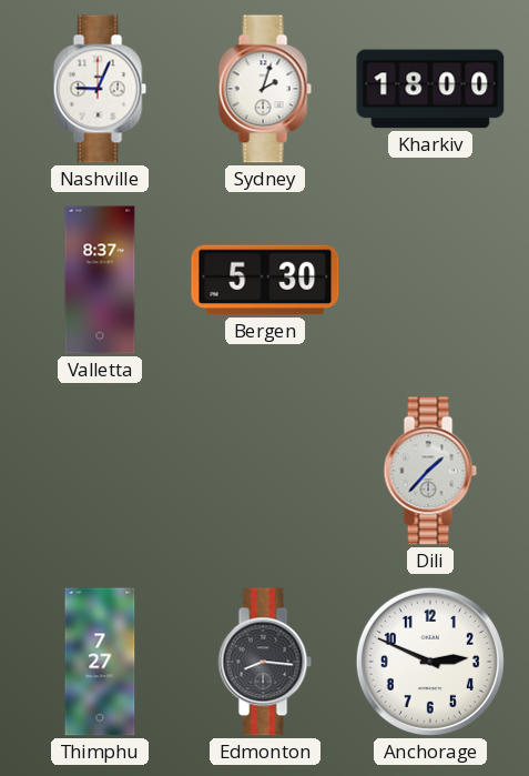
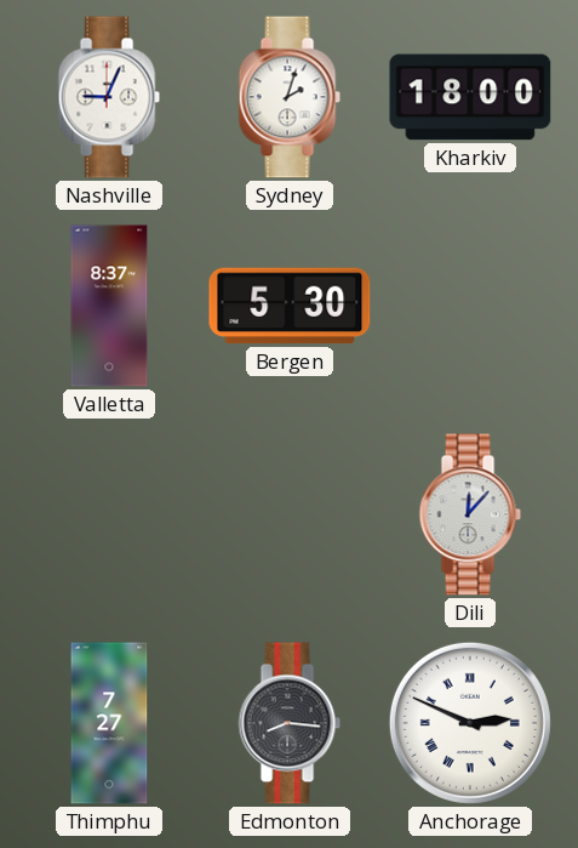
Dili: 1:37 -> 12:07
Anchorage numerals: Arabic -> Roman
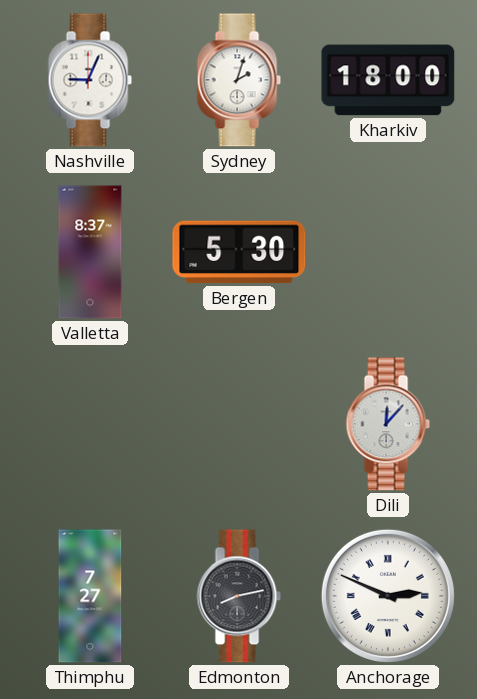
Edmonton: 8:16 -> 8:13
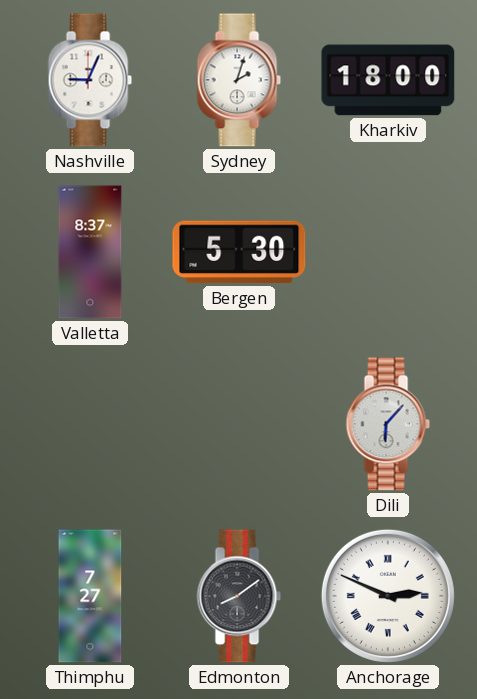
Dili: 12:07 -> 6:07
Edmonton: 8:13 -> 8:09
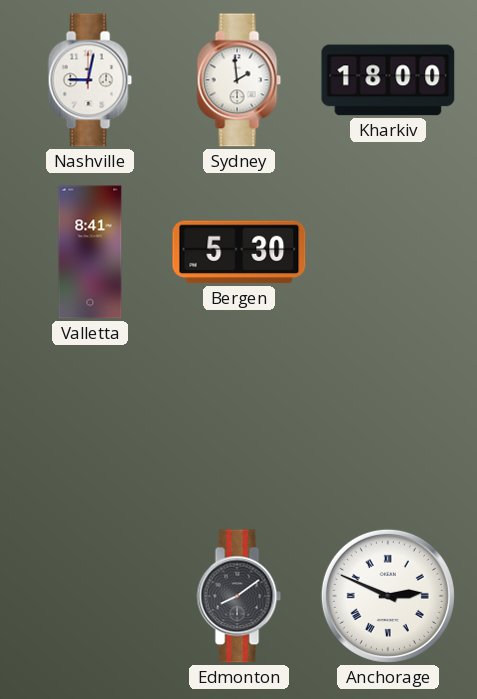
Nashville: 9:04 -> 9:02
Sydney: 2:03 -> 1:59
Valletta: 8:37 -> 8:41
Dili: 6:07 -> none
Thimphu: 7:27 -> none
